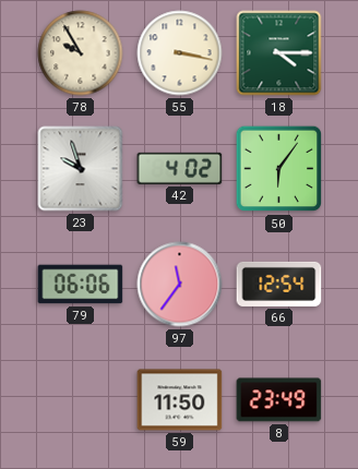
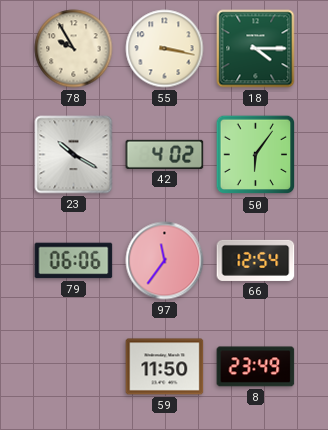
23: 9:57 -> 10:20
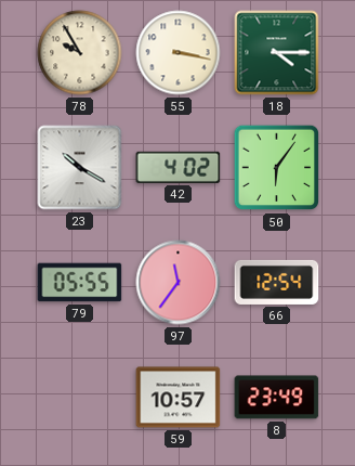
79: 06:06 -> 05:55
59: 11:50 -> 10:57
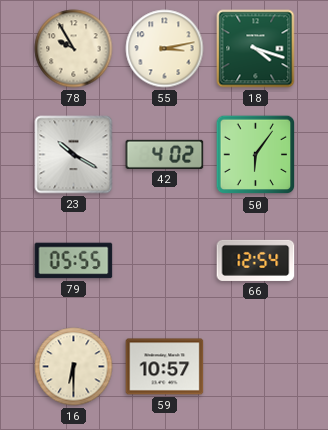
55: 3:17 -> 3:13
18: 4:15 -> 4:18
97: 11:36 -> none
16: none -> 6:30
8: 23:49 -> none
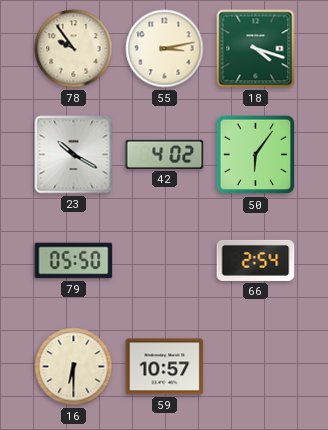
78: 9:55 -> 9:54
79: 05:55 -> 05:50
66: 12:54 -> 2:54
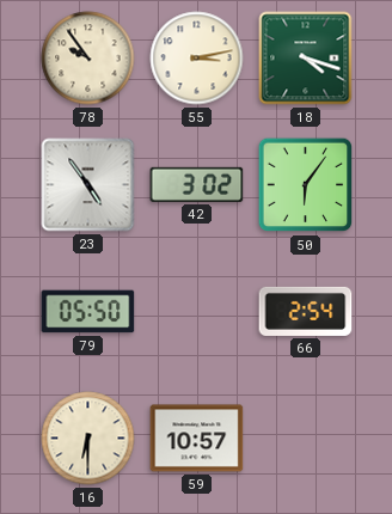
23: 10:20 -> 4:54
42: 4:02 -> 3:02
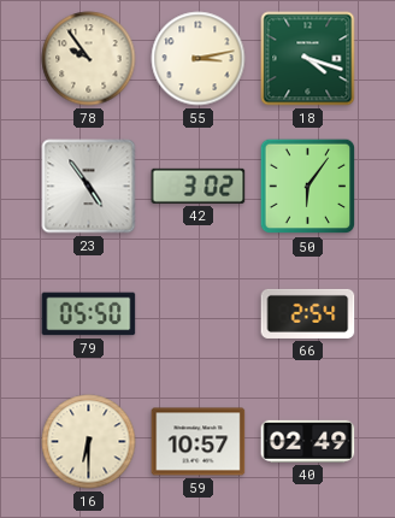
40: none -> 02:49
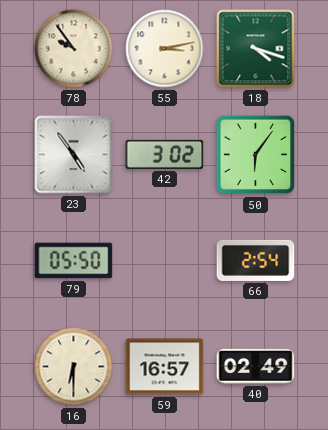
59: 10:57 -> 16:57
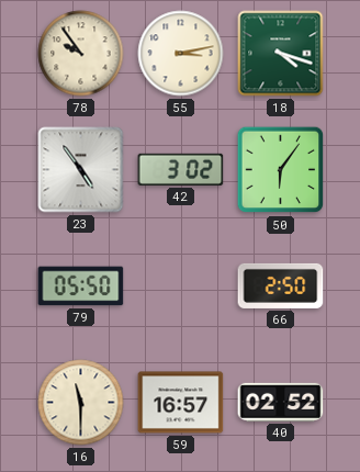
66: 2:54 -> 2:50
16: 6:30 -> 11:30
40: 02:49 -> 02:52
